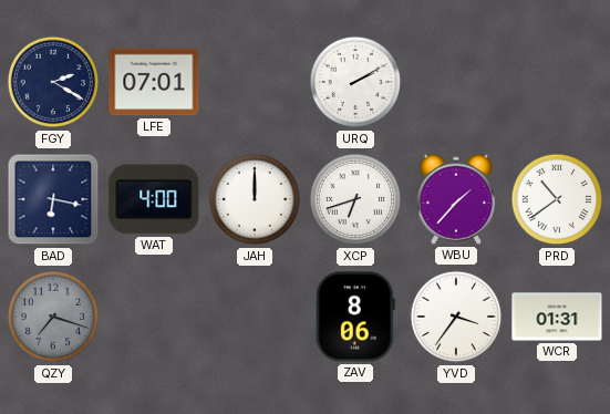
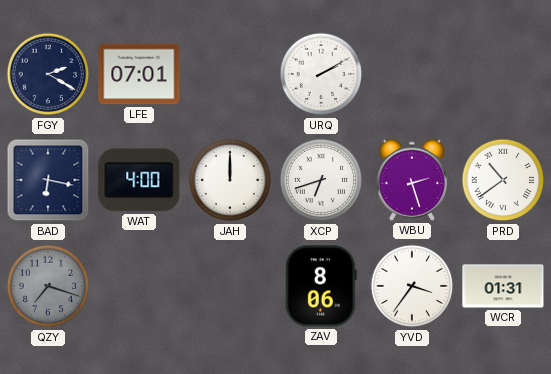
WBU: 1:37 -> 2:27
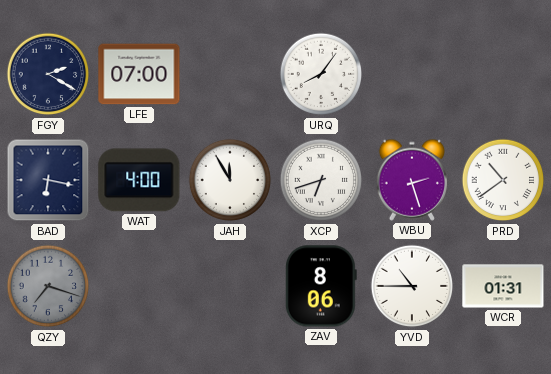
LFE: 07:01 -> 07:00
URQ: 2:10 -> 8:06
JAH: 12:00 -> 11:55
YVD: 3:36 -> 10:45
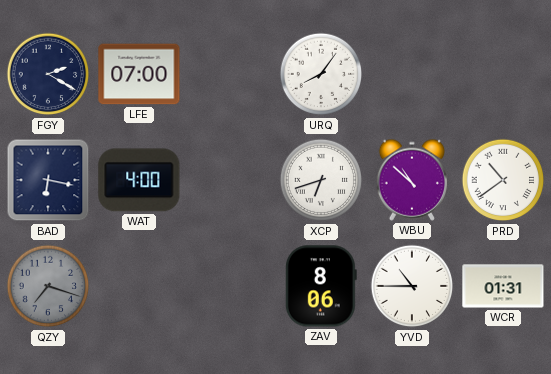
JAH: 11:55 -> none
WBU: 2:27 -> 10:52
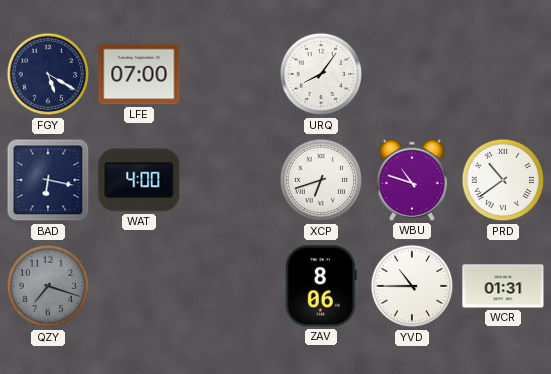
FGY: 2:20 -> 5:20
WBU: 10:52 -> 10:48
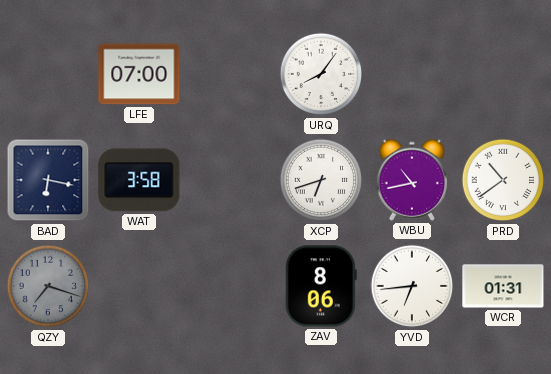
FGY: 5:20 -> none
WAT: 4:00 -> 3:58
WBU: 10:48 -> 10:43
YVD: 10:45 -> 6:44
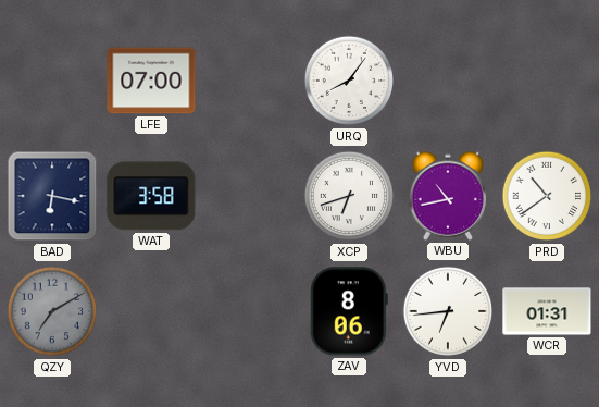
QZY: 7:18 -> 7:10
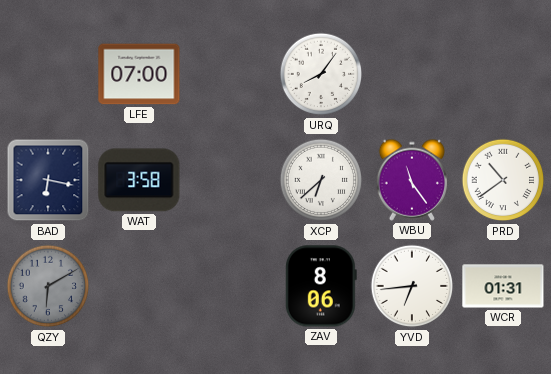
XCP: 6:42 -> 6:38
WBU: 10:43 -> 11:24
QZY: 7:10 -> 6:10
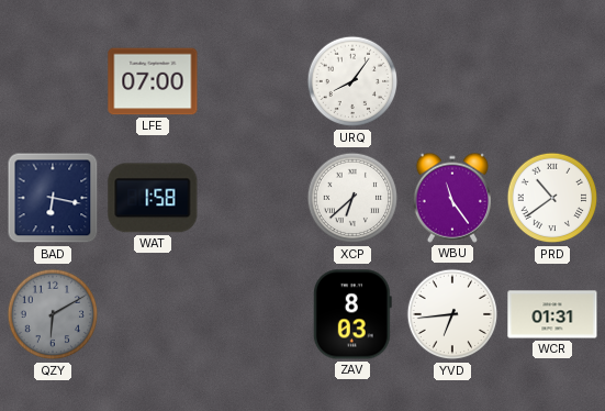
WAT: 3:58 -> 1:58
ZAV: 8:06 -> 8:03
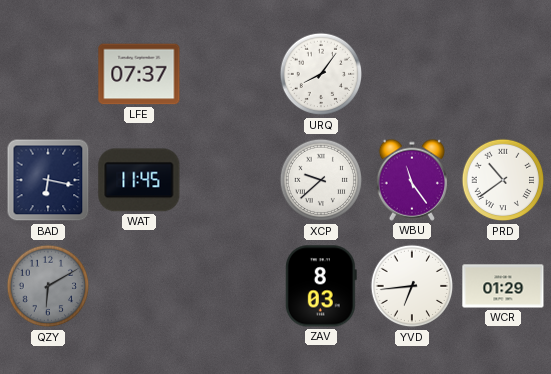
LFE: 07:00 -> 07:37
WAT: 1:58 -> 11:45
XCP: 6:38 -> 9:38
WCR: 01:31 -> 01:29
